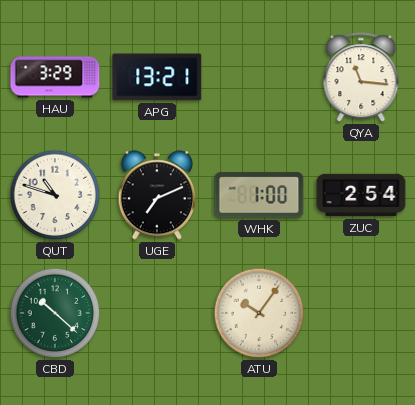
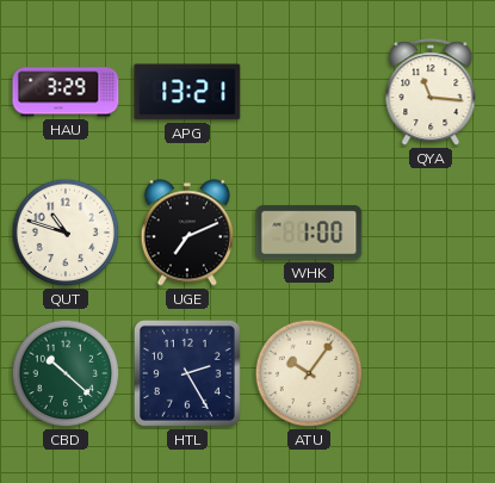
ZUC: 2:54 -> none
HTL: none -> 2:25
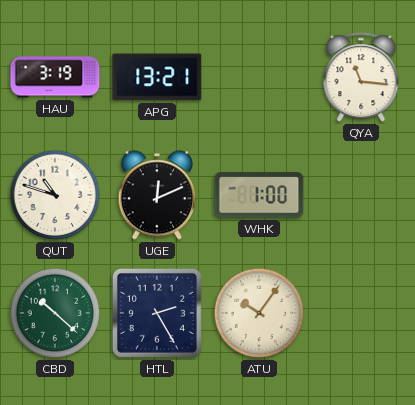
HAU: 3:29 -> 3:19
UGE: 7:11 -> 12:11
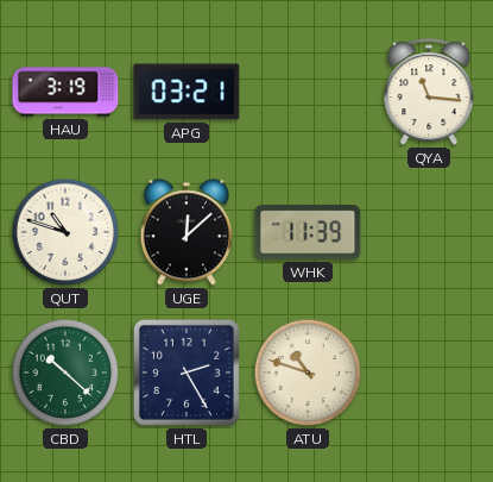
APG: 13:21 -> 03:21
UGE: 12:11 -> 12:08
WHK: 1:00 -> 11:39
ATU: 10:06 -> 10:48
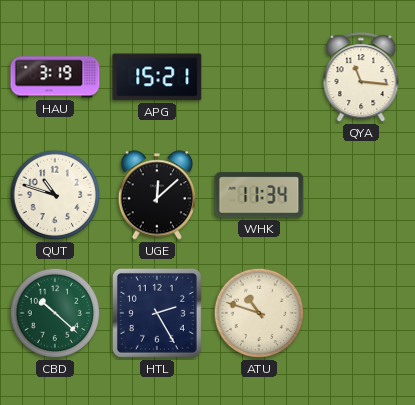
APG: 03:21 -> 15:21
WHK: 11:39 -> 11:34
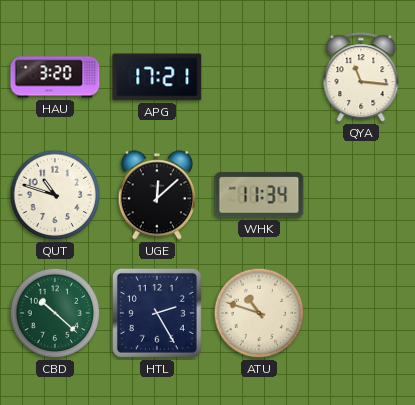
HAU: 3:19 -> 3:20
APG: 15:21 -> 17:21
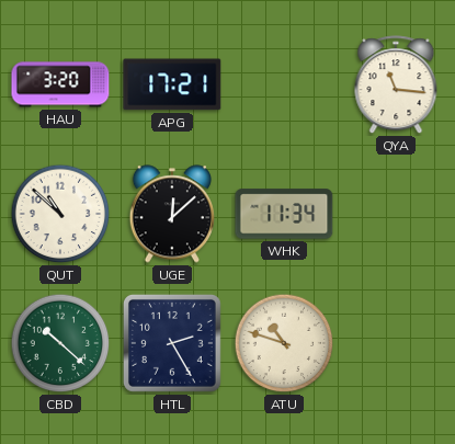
QUT: 10:48 -> 10:52
